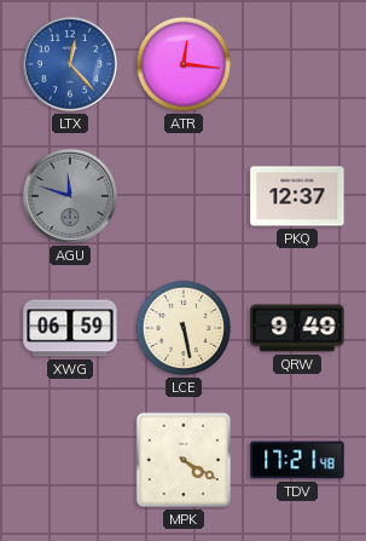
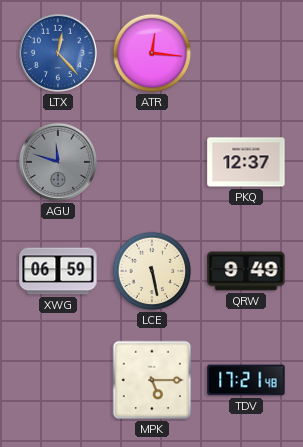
MPK: 4:20 -> 5:15
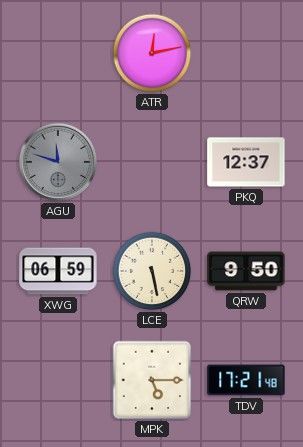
LTX: 12:23 -> none
ATR: 12:16 -> 12:13
QRW: 9:49 -> 9:50
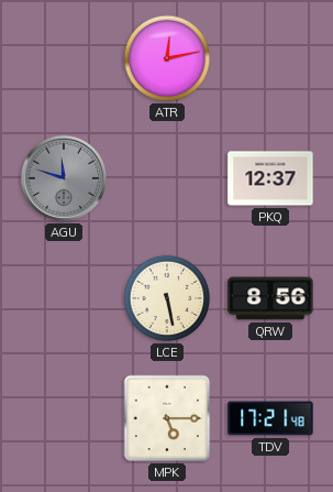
XWG: 06:59 -> none
QRW: 9:50 -> 8:56
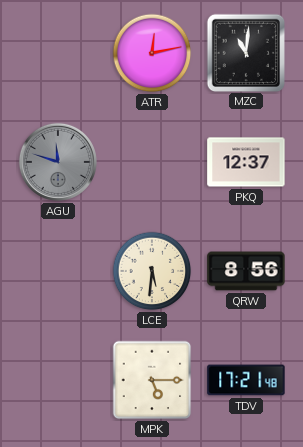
MZC: none -> 11:01
LCE: 5:28 -> 5:31
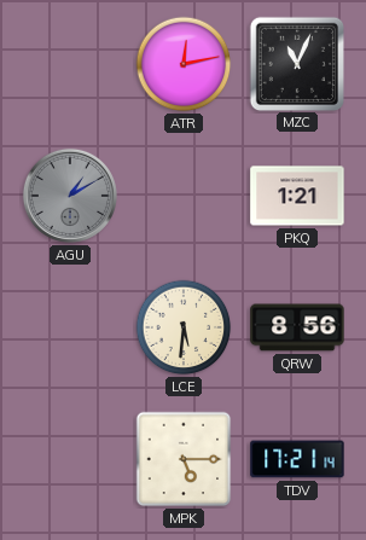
MZC: 11:01 -> 11:04
AGU: 11:48 -> 1:10
PKQ: 12:37 -> 1:21
TDV: 17:21:48 -> 17:21:14
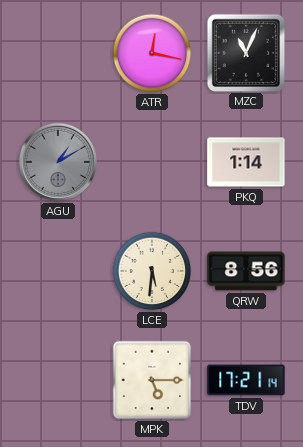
ATR: 12:13 -> 12:17
PKQ: 1:21 -> 1:14
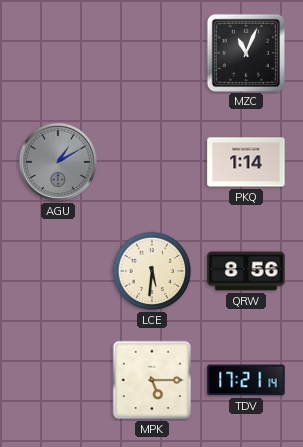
ATR: 12:17 -> none
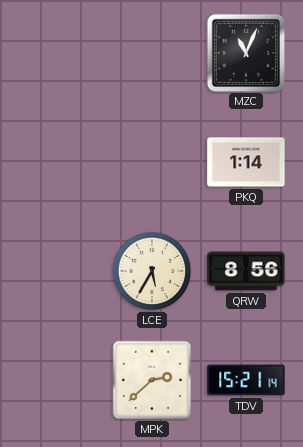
AGU: 1:10 -> none
LCE: 5:31 -> 5:35
MPK: 5:15 -> 2:38
TDV: 17:21 -> 15:21
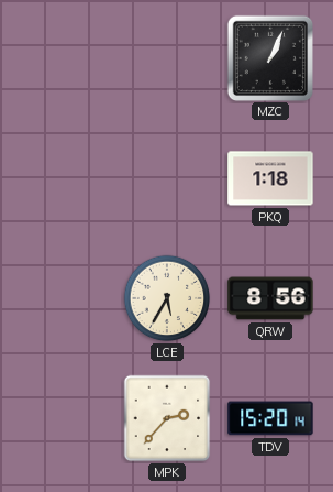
MZC: 11:04 -> 1:04
PKQ: 1:14 -> 1:18
MPK: 2:38 -> 2:37
TDV: 15:21 -> 15:20
